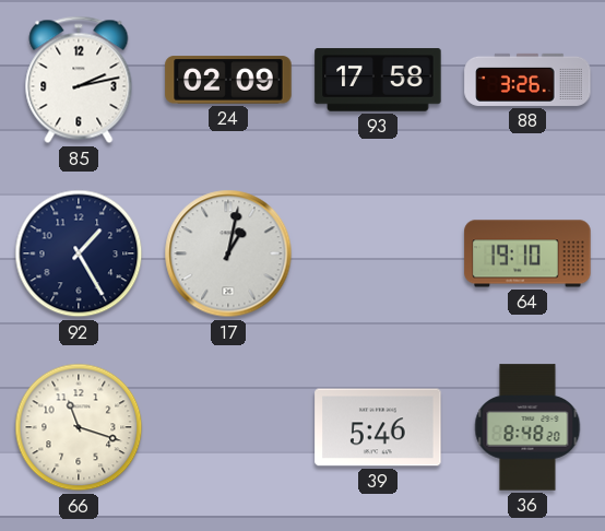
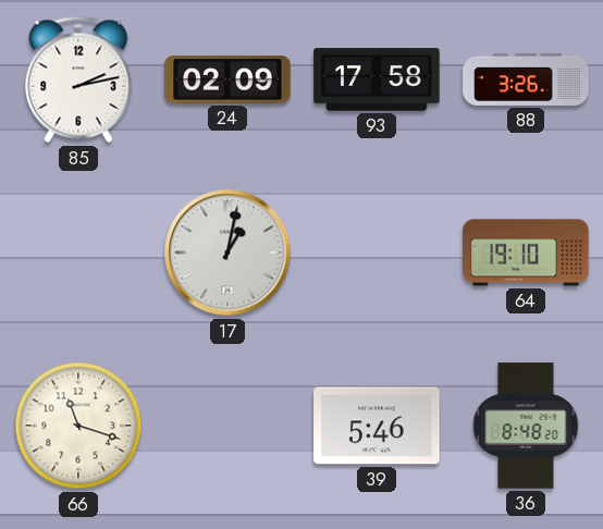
92: 1:25 -> none
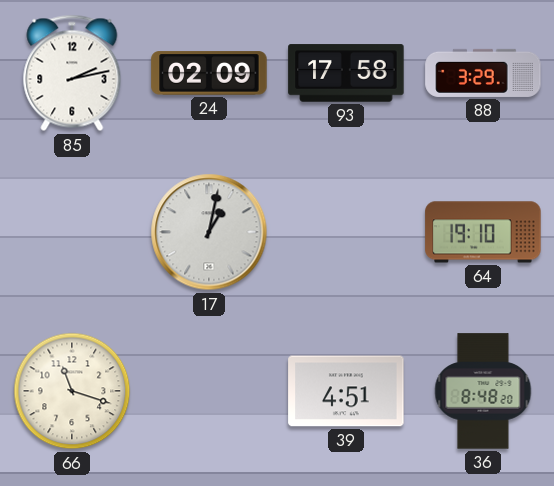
88: 3:26 -> 3:29
39: 5:46 -> 4:51
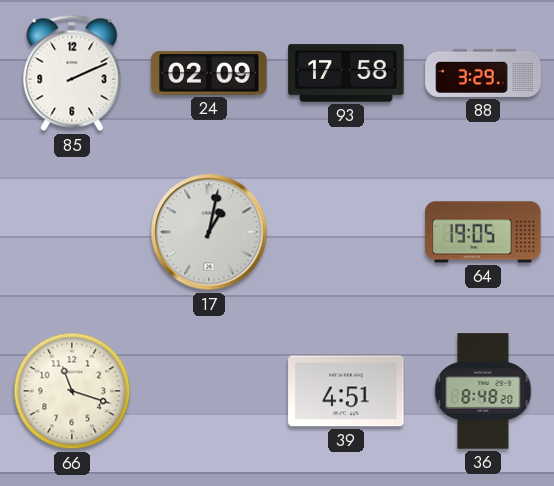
85: 2:13 -> 2:11
64: 19:10 -> 19:05
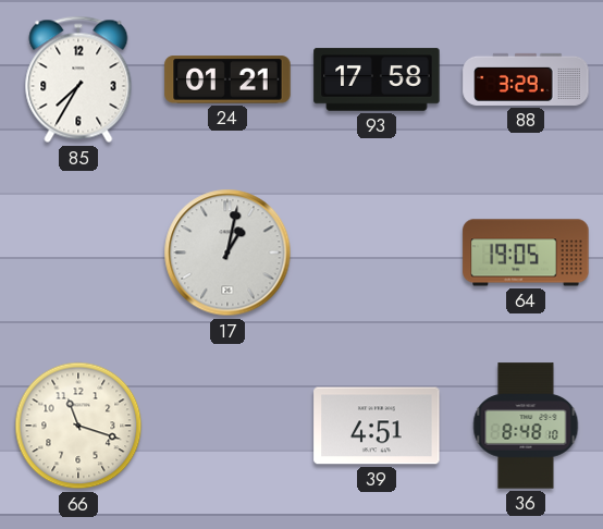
85: 2:11 -> 7:35
24: 02:09 -> 01:21
36: 8:48:20 -> 8:48:10
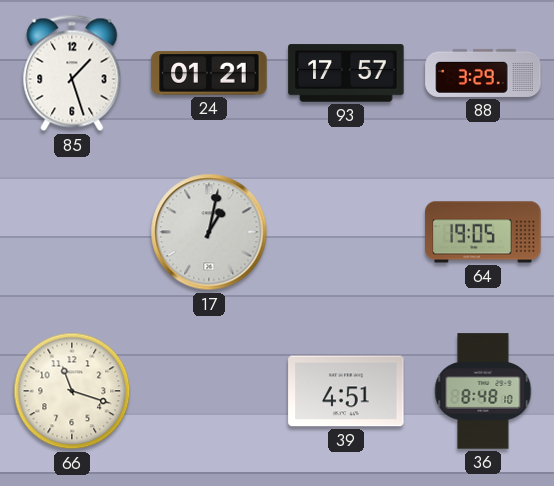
85: 7:35 -> 1:27
93: 17:58 -> 17:57
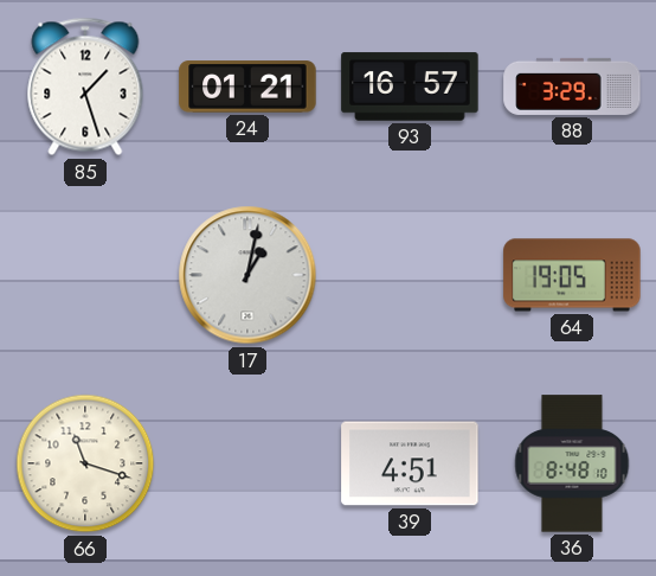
93: 17:57 -> 16:57
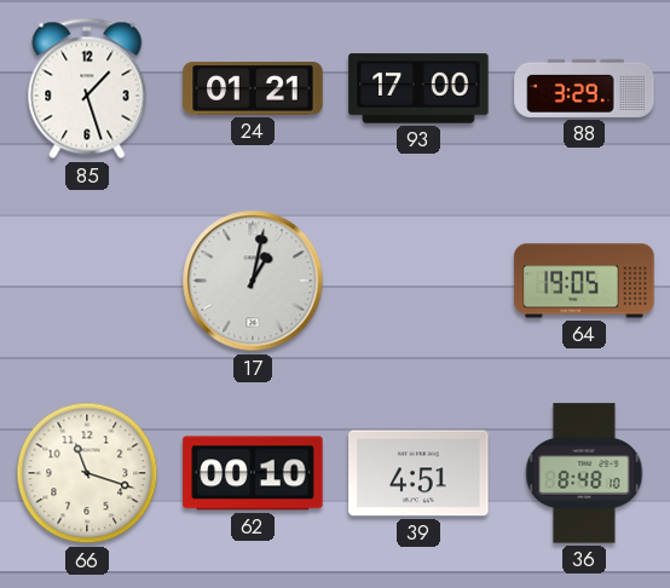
93: 16:57 -> 17:00
62: none -> 00:10
